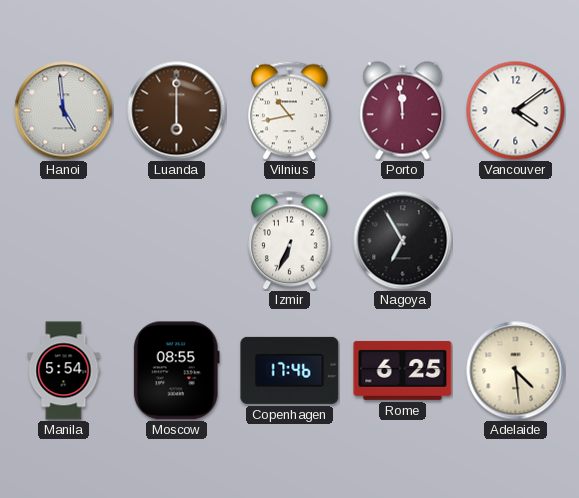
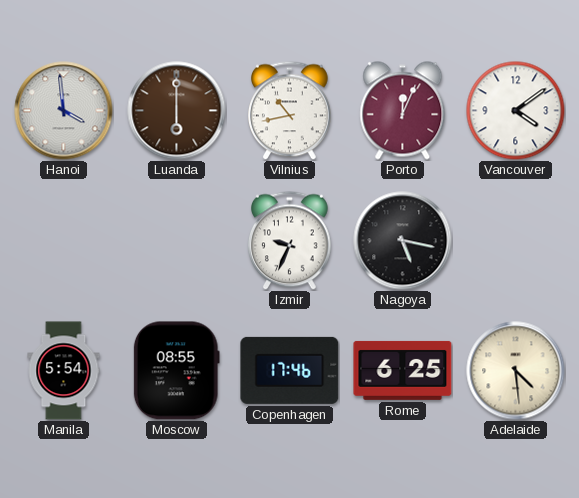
Hanoi: 4:59 -> 3:59
Porto: 11:59 -> 12:04
Izmir: 6:34 -> 9:34
Nagoya: 6:55 -> 5:17
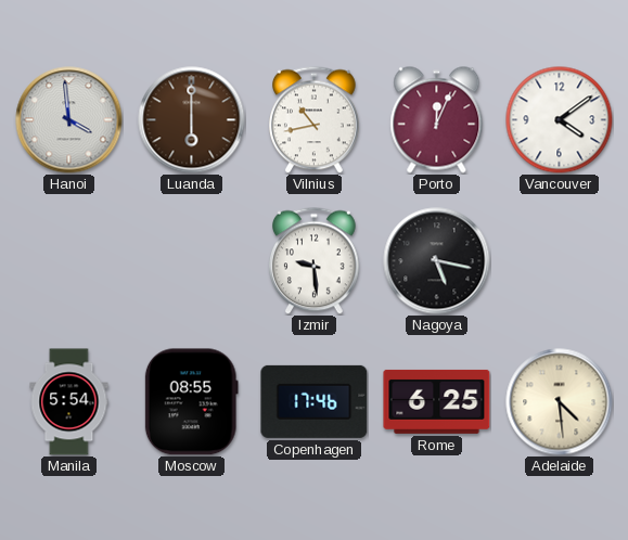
Izmir: 9:34 -> 9:29
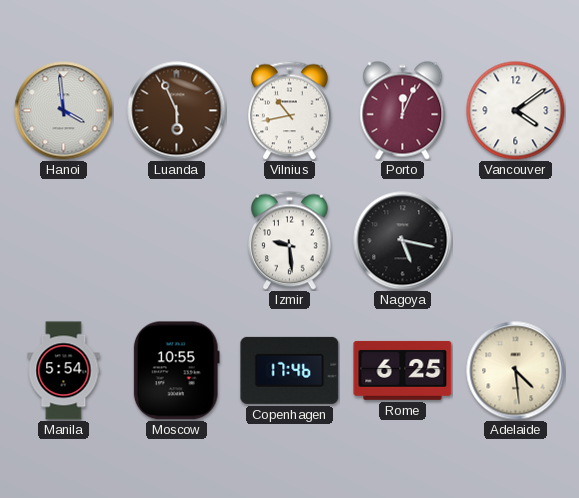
Luanda: 6:00 -> 5:56
Moscow: 08:55 -> 10:55
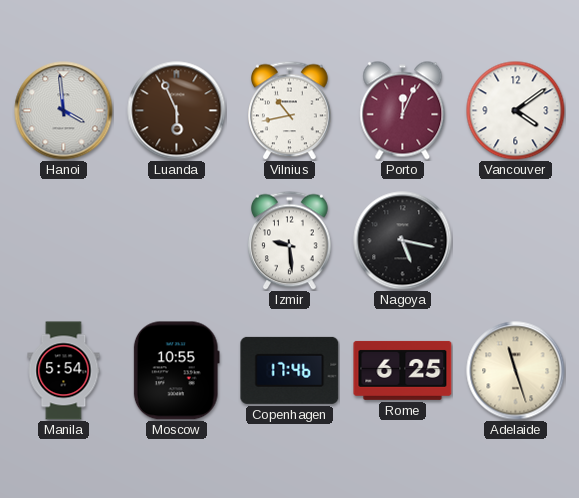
Adelaide: 4:29 -> 11:27
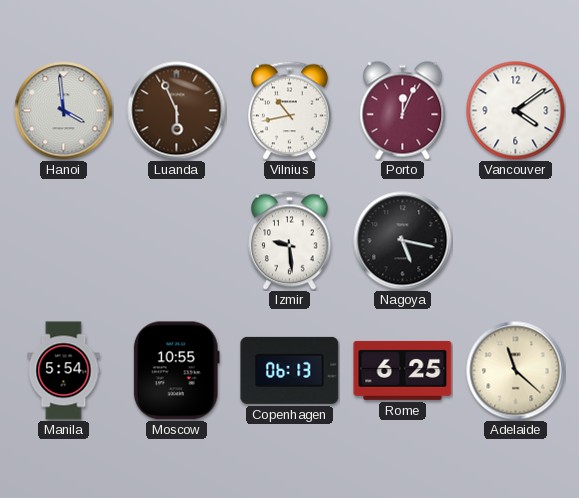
Copenhagen: 17:46 -> 06:13
Adelaide: 11:27 -> 11:22
